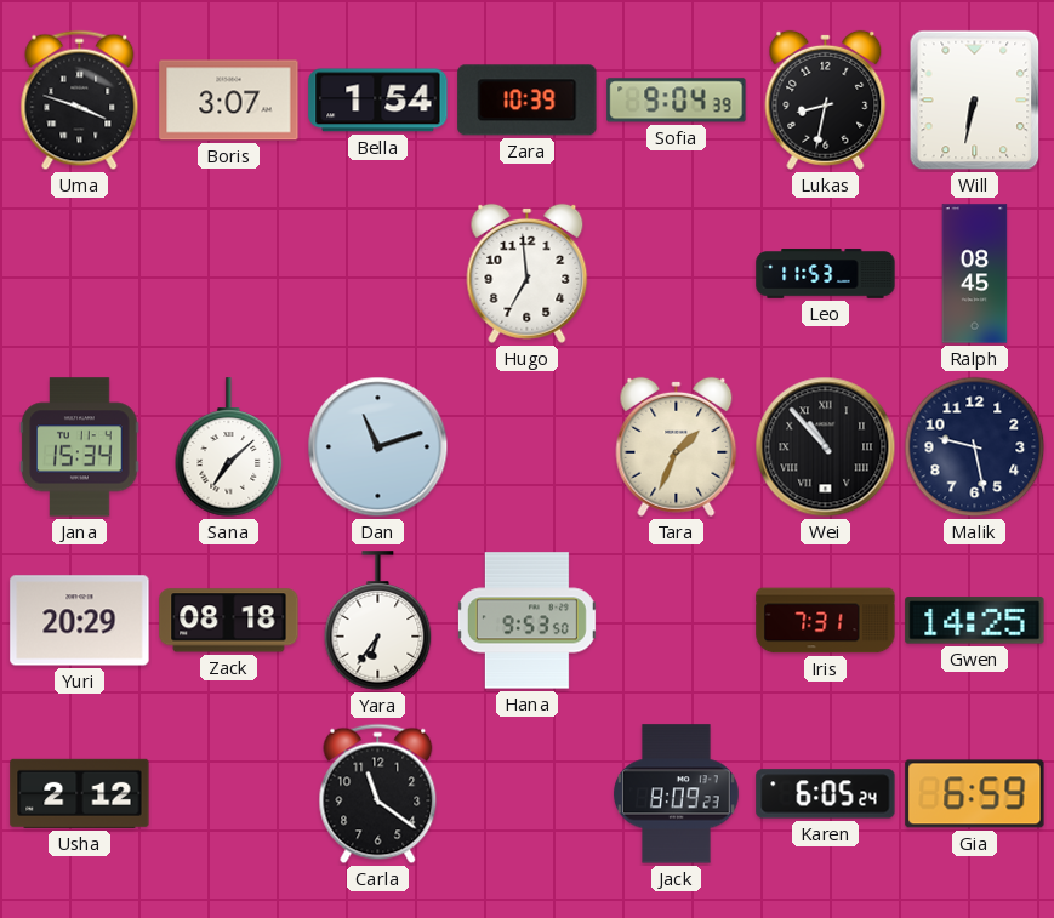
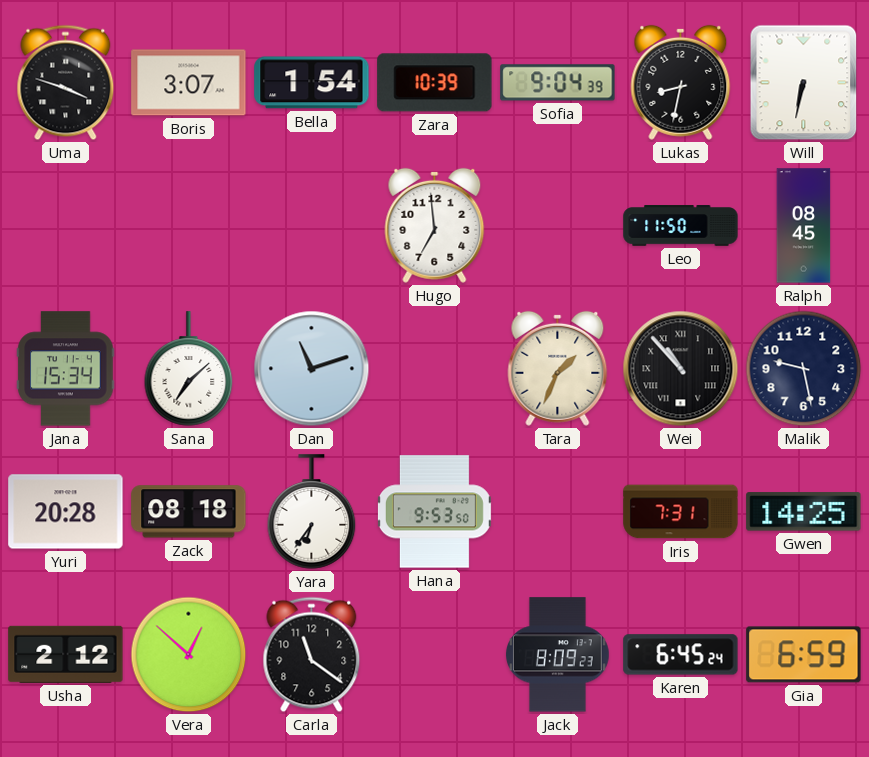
Leo: 11:53 -> 11:50
Yuri: 20:29 -> 20:28
Vera: none -> 12:52
Karen: 6:05 -> 6:45
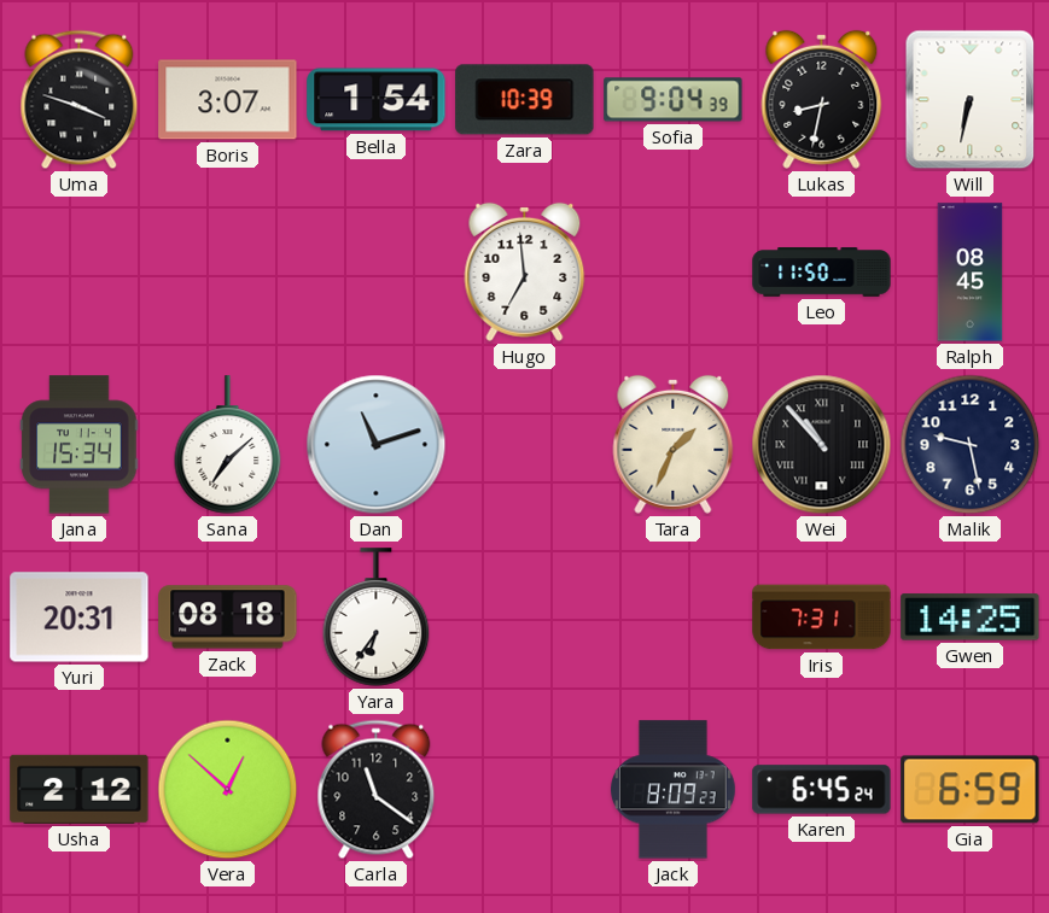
Yuri: 20:28 -> 20:31
Hana: 9:53 -> none
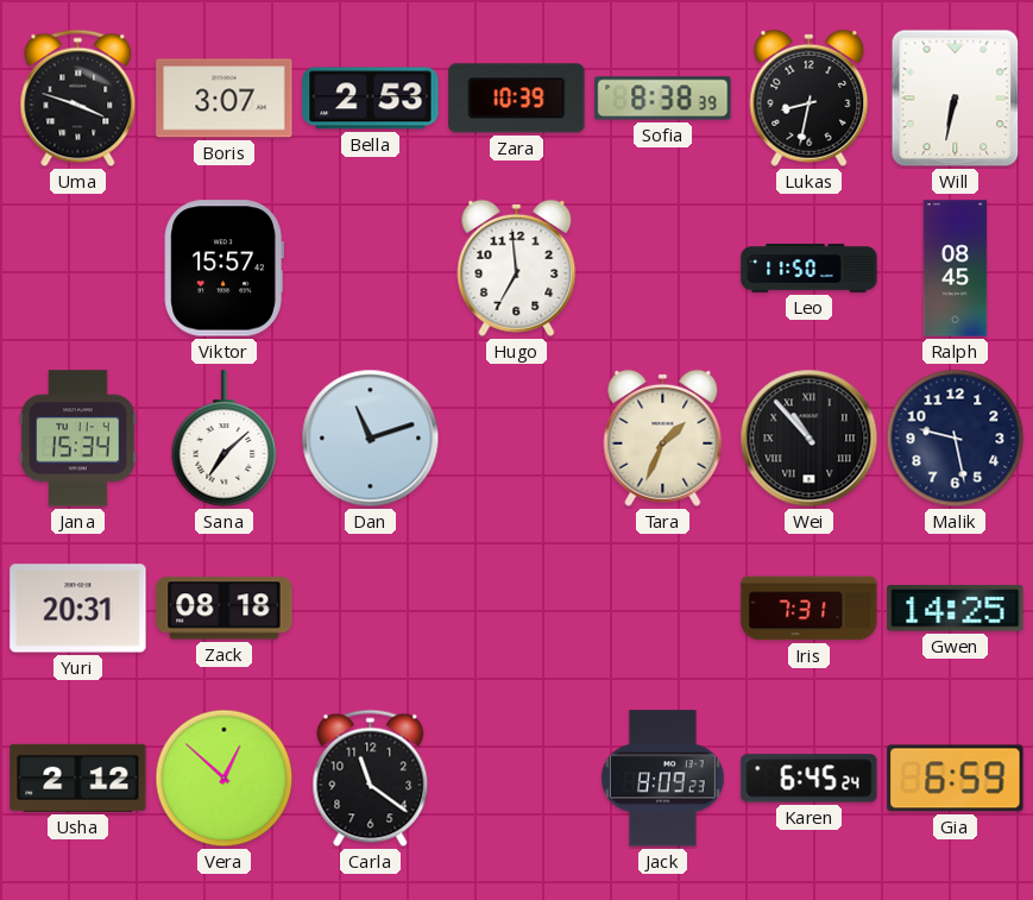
Bella: 1:54 -> 2:53
Sofia: 9:04 -> 8:38
Viktor: none -> 15:57
Yara: 6:36 -> none
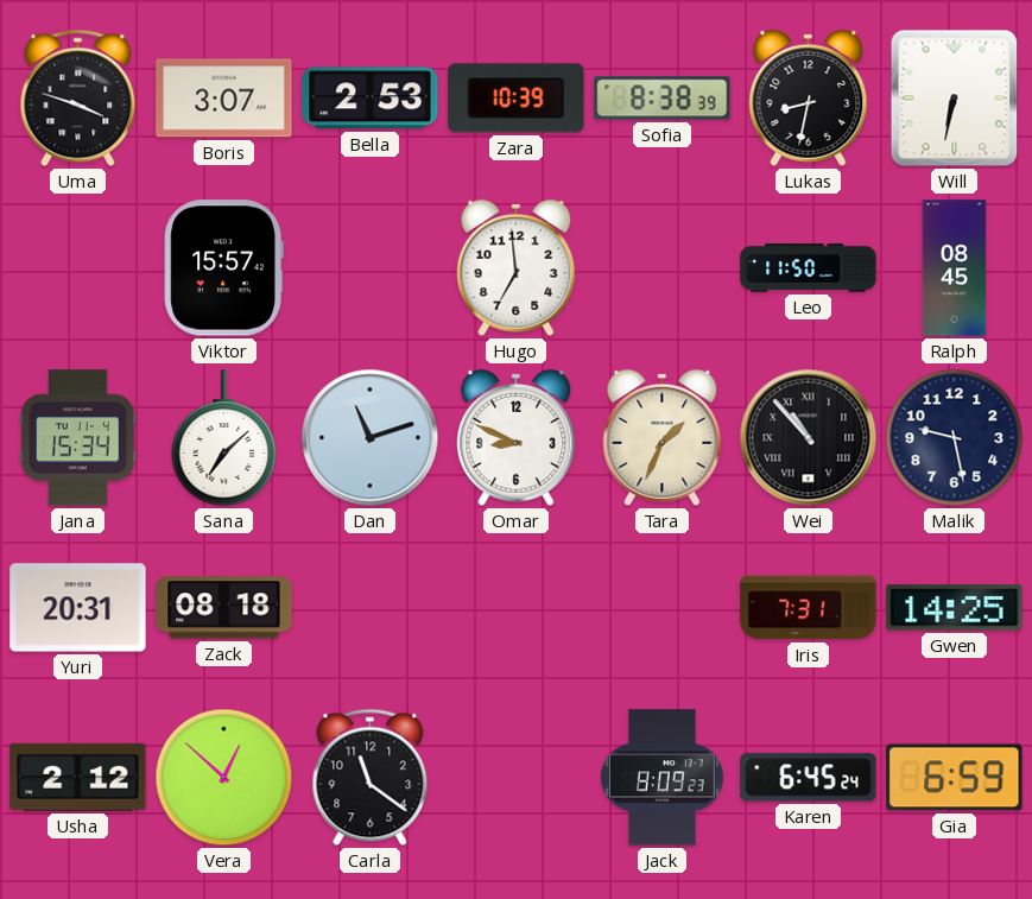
Omar: none -> 8:49
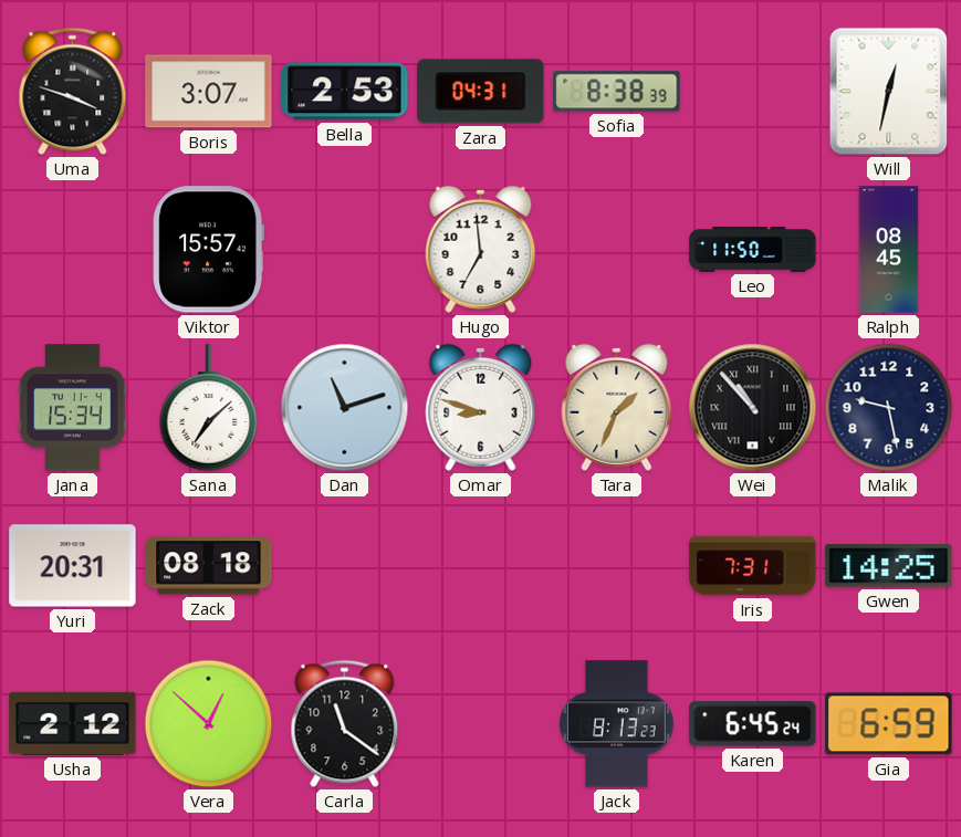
Zara: 10:39 -> 04:31
Lukas: 8:32 -> none
Will: 6:32 -> 12:32
Omar: 8:49 -> 8:48
Jack: 8:09 -> 8:13
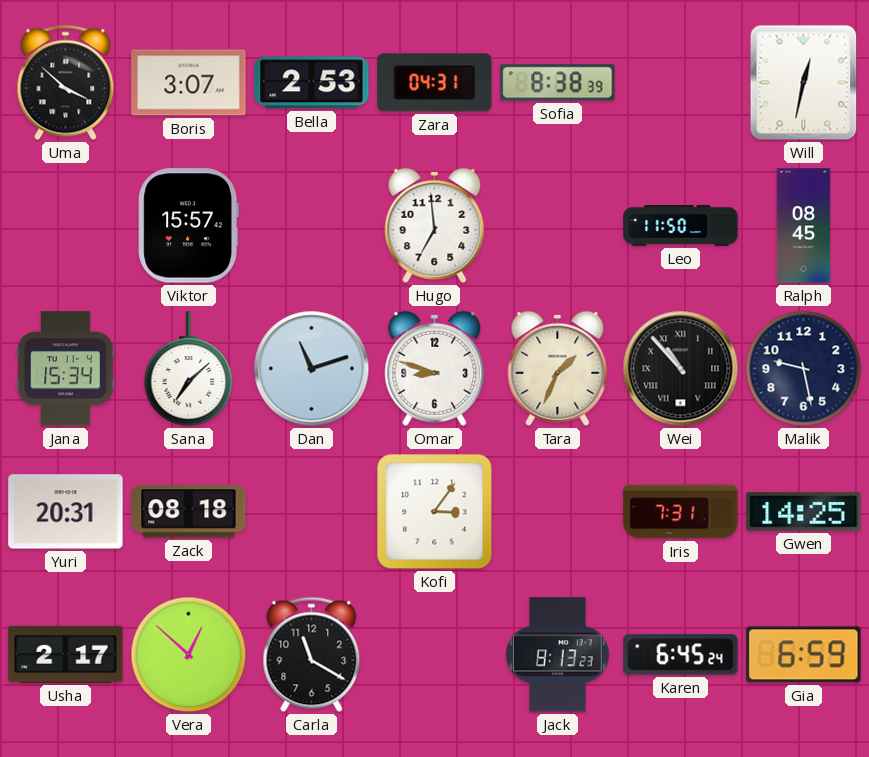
Uma: 3:48 -> 3:52
Kofi: none -> 3:06
Usha: 2:12 -> 2:17
Carla: 11:21 -> 11:20
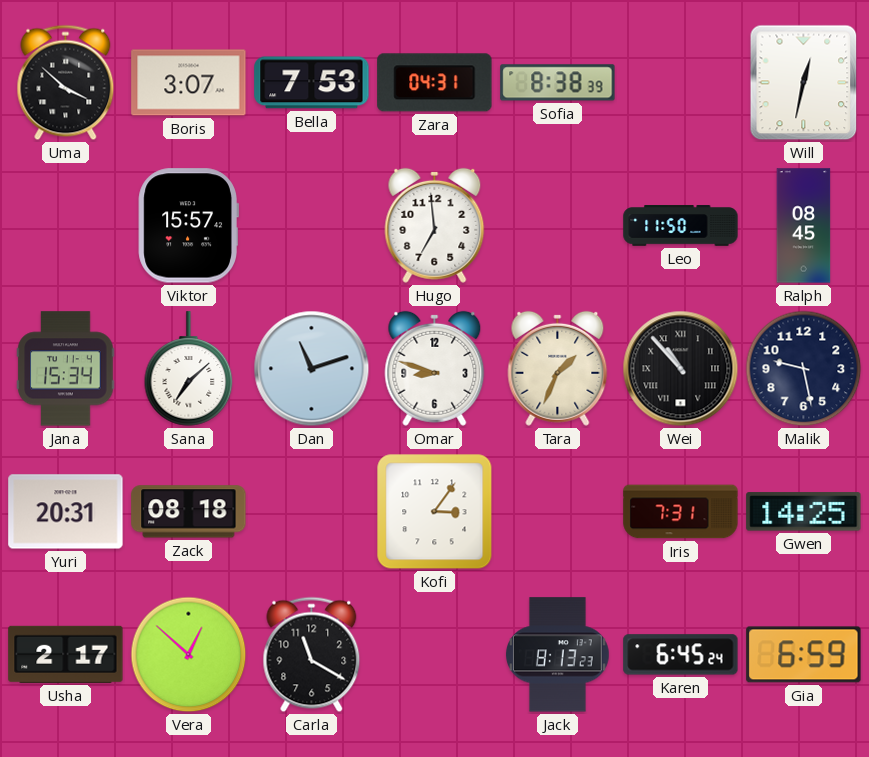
Bella: 2:53 -> 7:53
